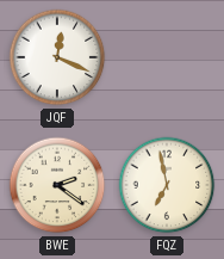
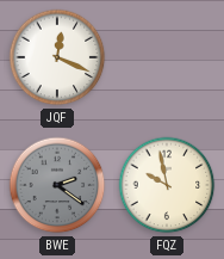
BWE dial: cream -> grey
FQZ: 6:58 -> 9:58
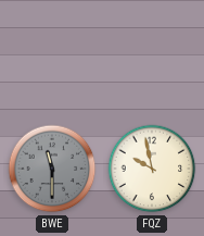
JQF: 12:19 -> none
BWE: 2:21 -> 11:30
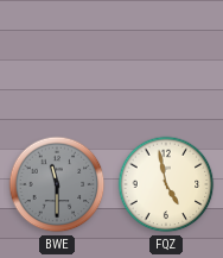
FQZ: 9:58 -> 4:58
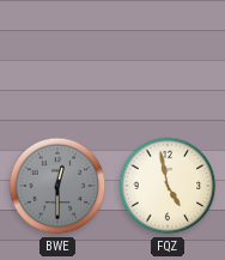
BWE: 11:30 -> 12:30
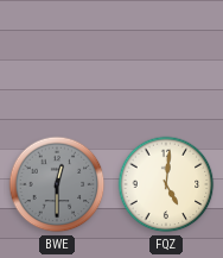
FQZ: 4:58 -> 5:01
